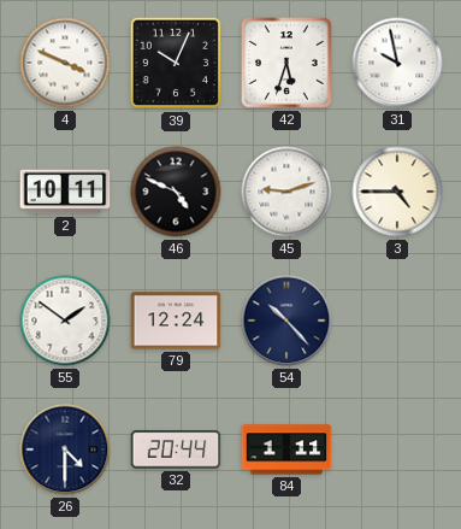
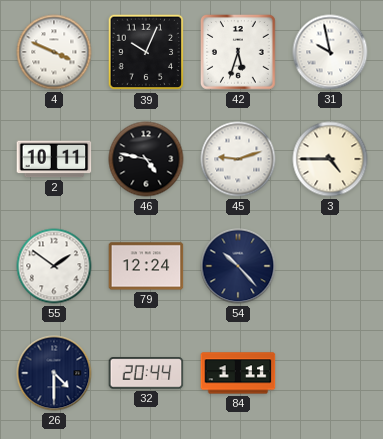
46: 4:49 -> 4:47
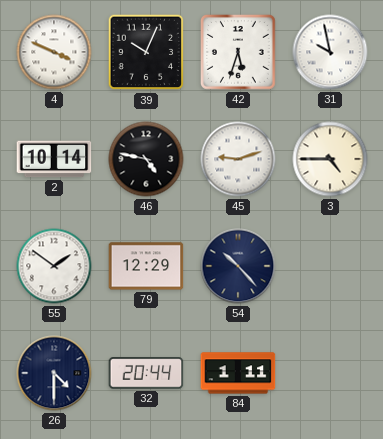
2: 10:11 -> 10:14
79: 12:24 -> 12:29
